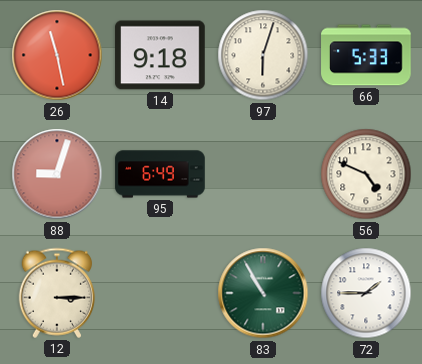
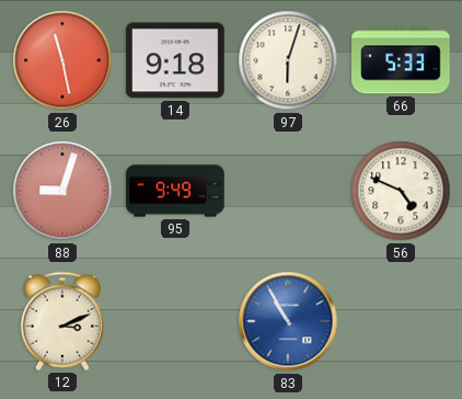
95: 6:49 -> 9:49
12: 3:15 -> 3:11
83 dial: green -> blue
72: 1:45 -> none
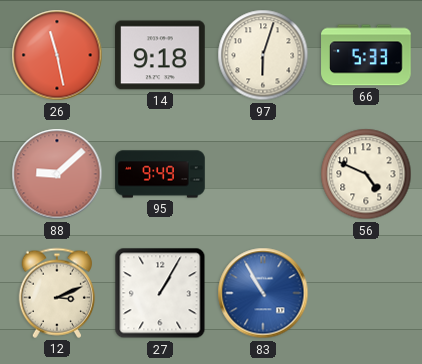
88: 9:03 -> 9:08
27: none -> 1:05
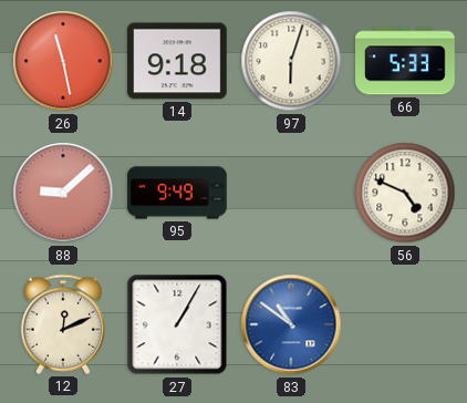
12: 3:11 -> 12:11
83: 10:55 -> 10:51
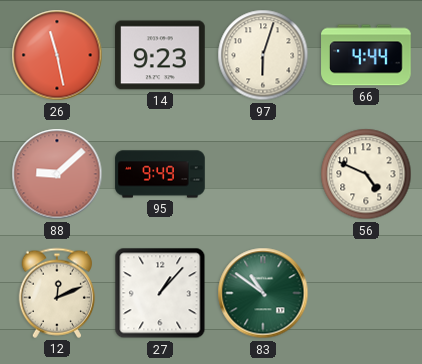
14: 9:18 -> 9:23
66: 5:33 -> 4:44
27: 1:05 -> 1:07
83 dial: blue -> green
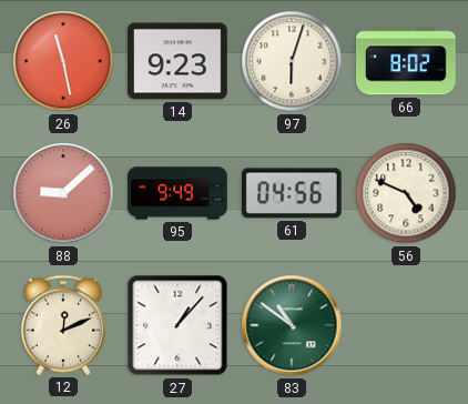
66: 4:44 -> 8:02
61: none -> 04:56
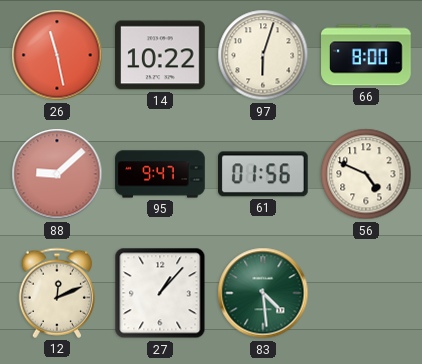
14: 9:23 -> 10:22
66: 8:02 -> 8:00
95: 9:49 -> 9:47
61: 04:56 -> 01:56
83: 10:51 -> 4:29
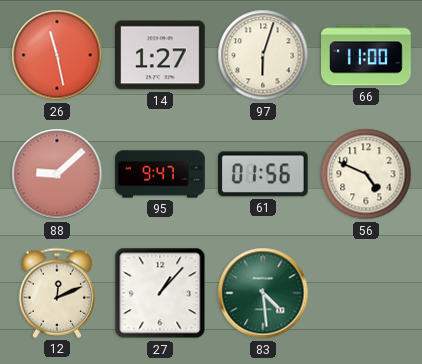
14: 10:22 -> 1:27
66: 8:00 -> 11:00
